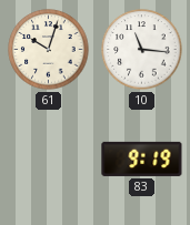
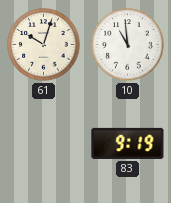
10: 11:16 -> 10:59
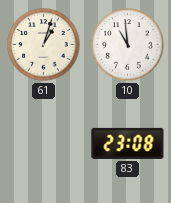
61: 10:03 -> 1:03
83: 9:19 -> 23:08
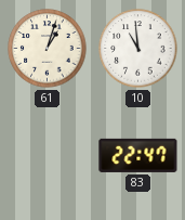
83: 23:08 -> 22:47
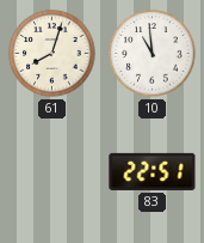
61: 1:03 -> 8:03
83: 22:47 -> 22:51
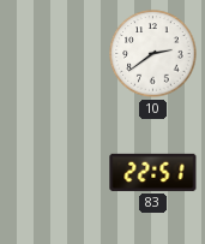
61: 8:03 -> none
10: 10:59 -> 2:39
